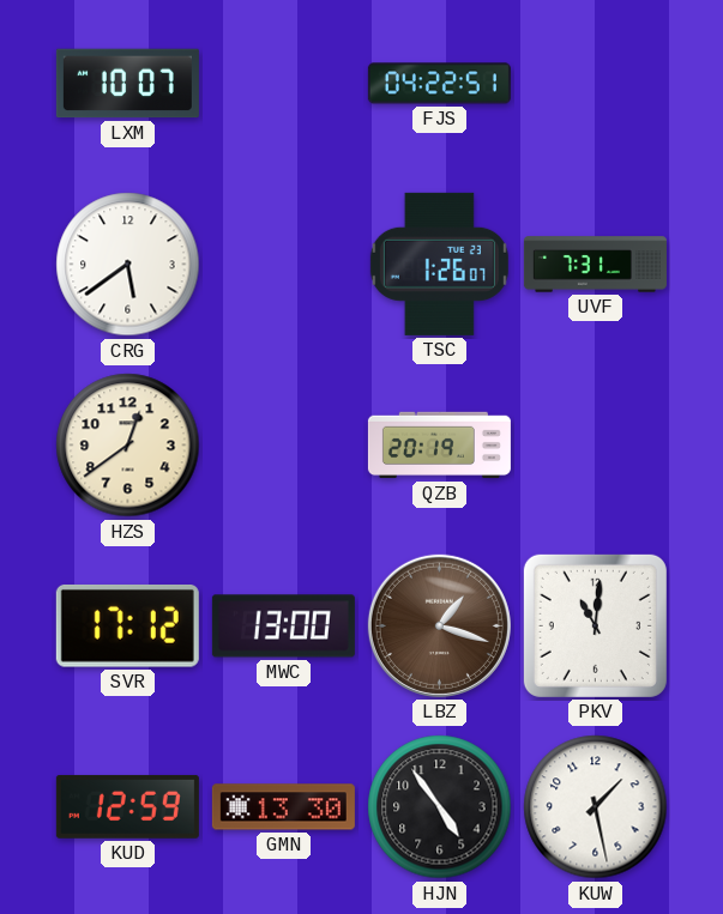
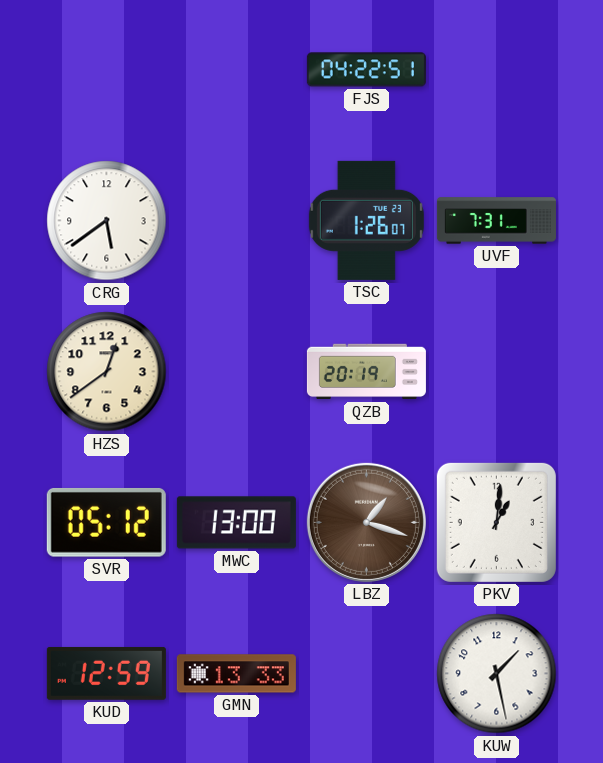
LXM: 10:07 -> none
SVR: 17:12 -> 05:12
PKV: 11:01 -> 1:01
GMN: 13:30 -> 13:33
HJN: 4:54 -> none
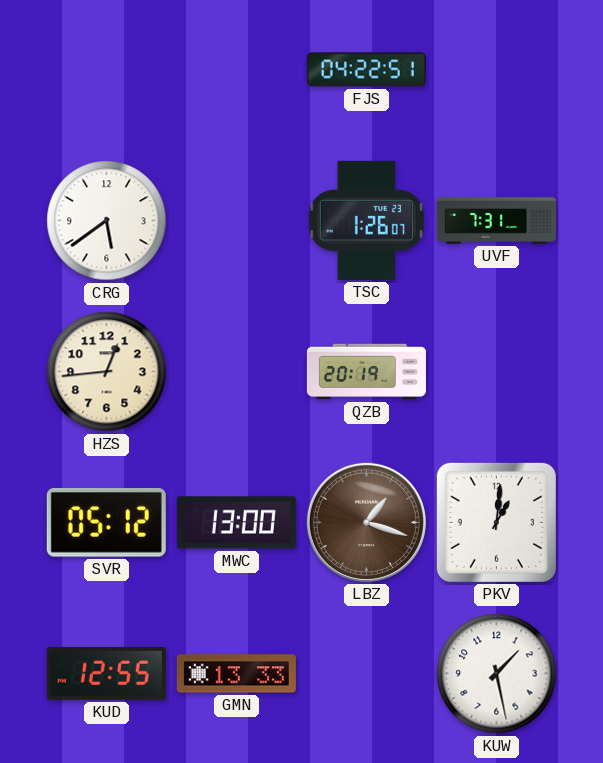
HZS: 12:39 -> 12:44
KUD: 12:59 -> 12:55
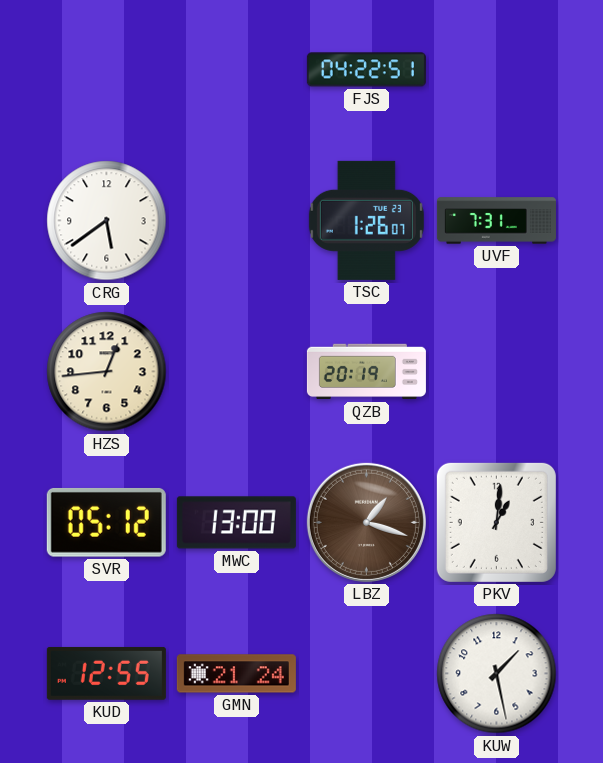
GMN: 13:33 -> 21:24
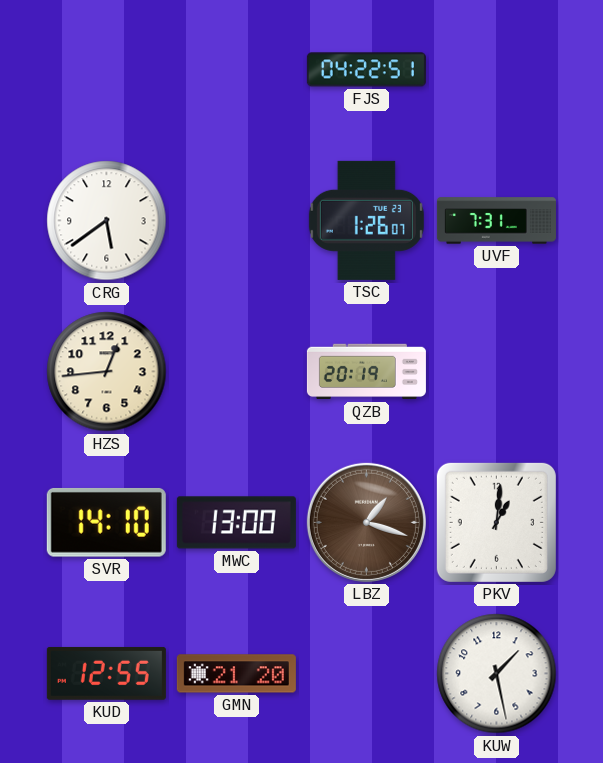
SVR: 05:12 -> 14:10
GMN: 21:24 -> 21:20
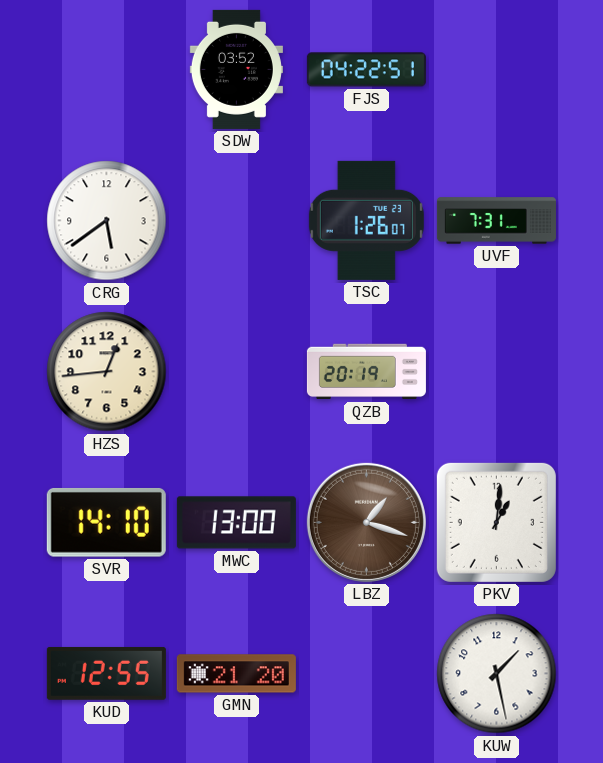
SDW: none -> 03:52
